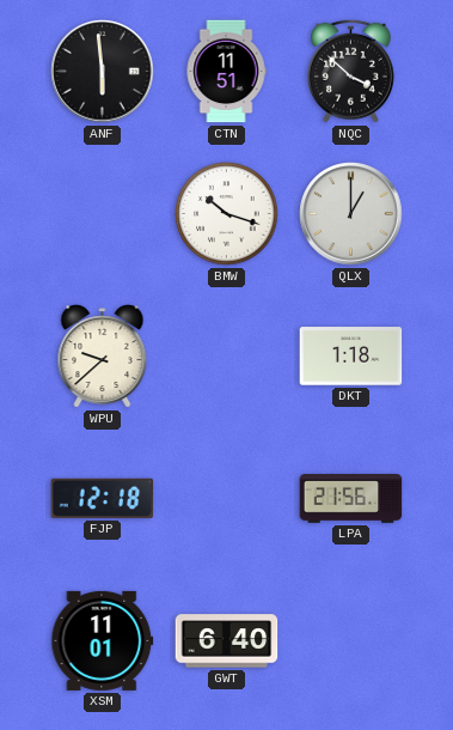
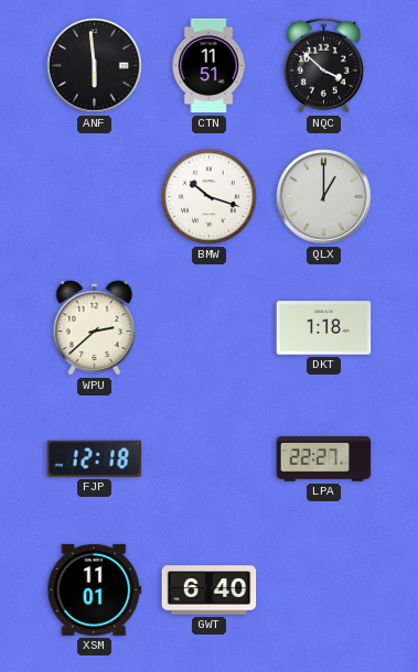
WPU: 9:38 -> 2:38
LPA: 21:56 -> 22:27
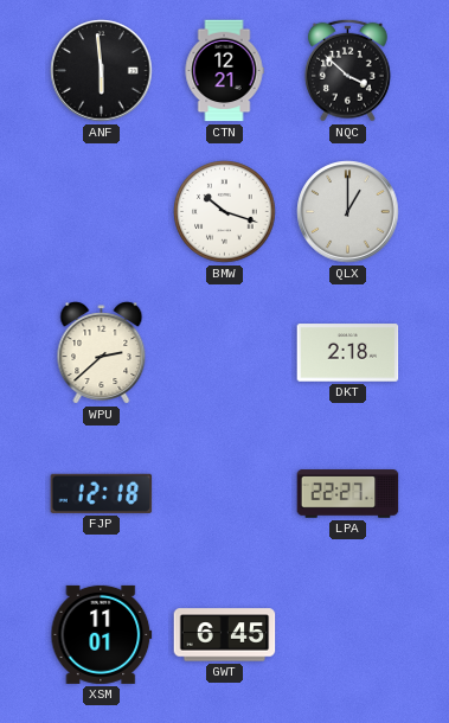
CTN: 11:51 -> 12:21
DKT: 1:18 -> 2:18
GWT: 6:40 -> 6:45
